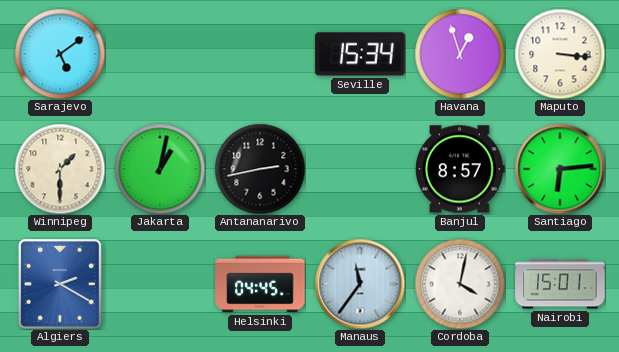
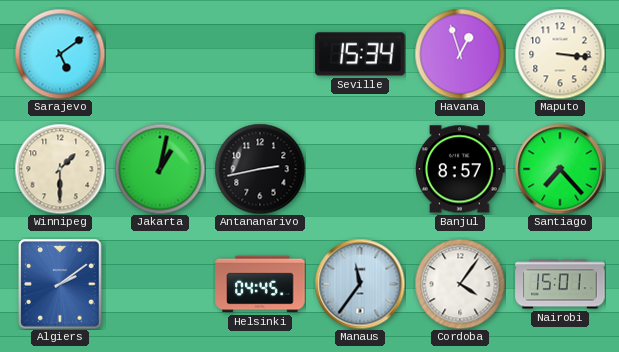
Santiago: 6:14 -> 7:23
Algiers: 2:20 -> 2:09
Cordoba: 4:02 -> 4:06
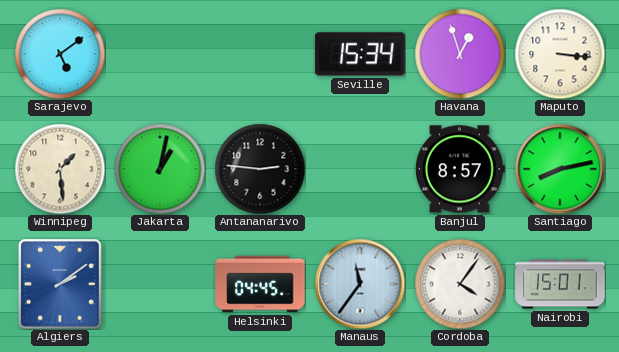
Winnipeg: 1:30 -> 1:29
Antananarivo: 2:43 -> 2:46
Santiago: 7:23 -> 8:13
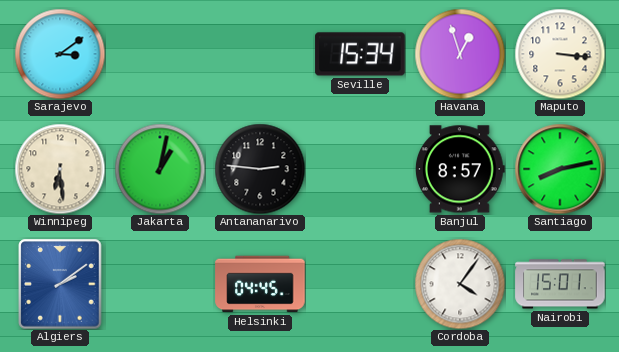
Sarajevo: 5:09 -> 3:09
Winnipeg: 1:29 -> 6:29
Manaus: 11:36 -> none
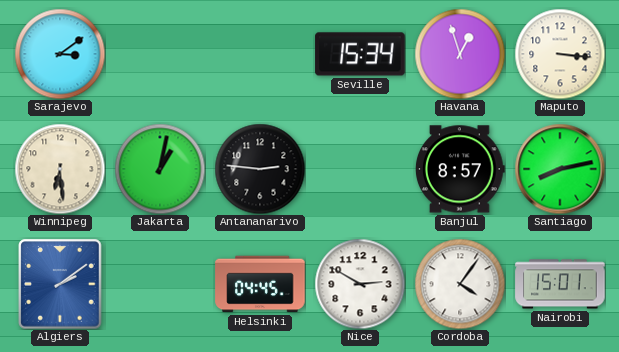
Nice: none -> 2:50
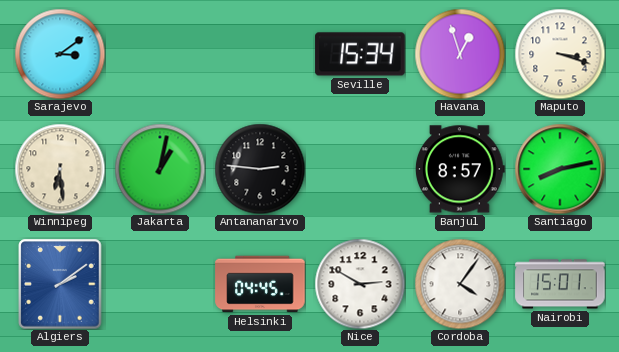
Maputo: 3:16 -> 3:18
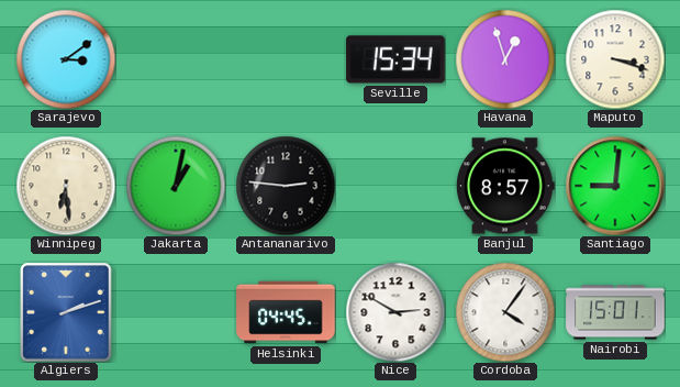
Santiago: 8:13 -> 9:01
Algiers: 2:09 -> 2:12
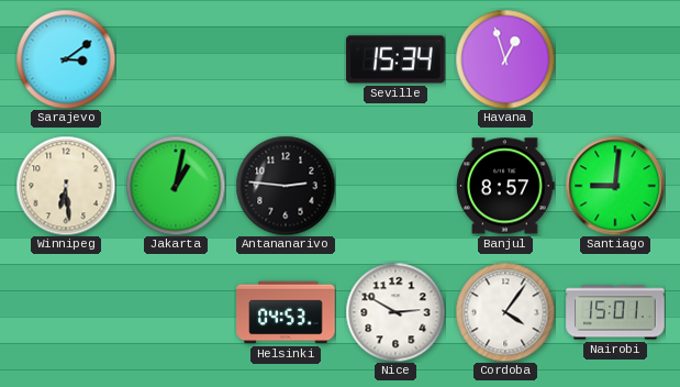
Maputo: 3:18 -> none
Algiers: 2:12 -> none
Helsinki: 04:45 -> 04:53
